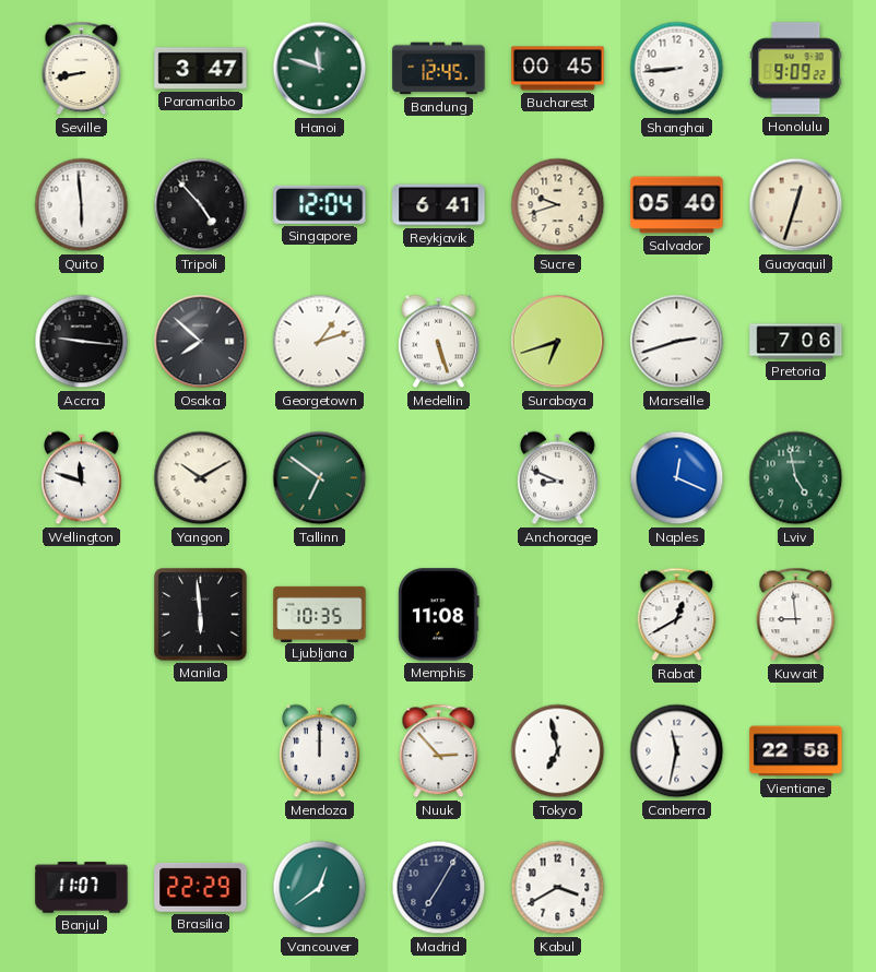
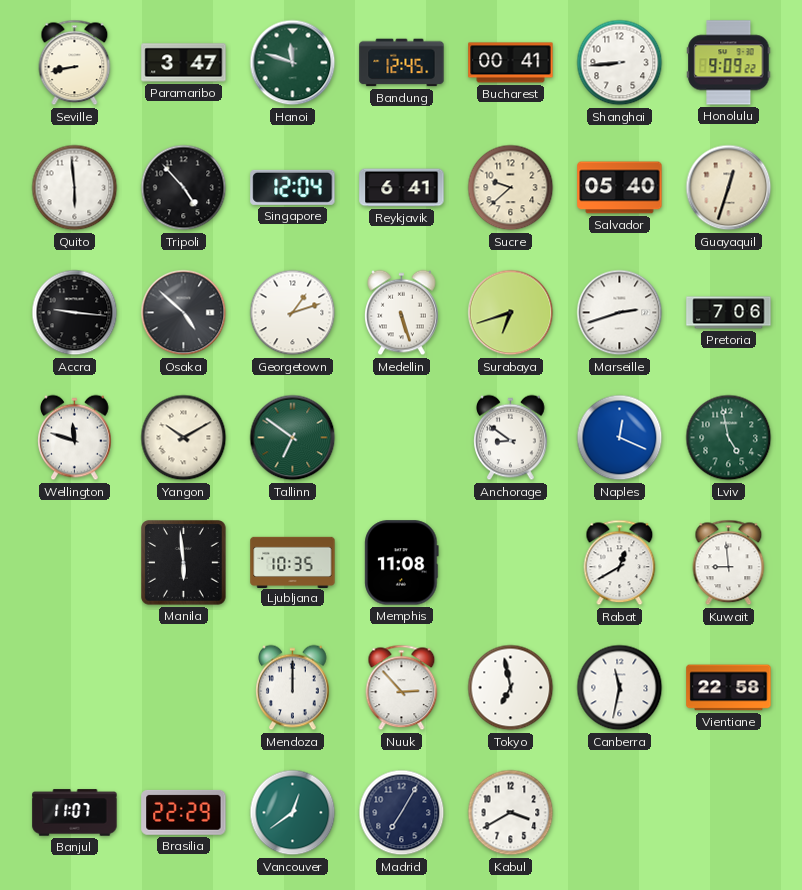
Bucharest: 00:45 -> 00:41
Sucre: 9:42 -> 9:38
Osaka: 7:52 -> 4:52
Anchorage: 8:49 -> 8:51
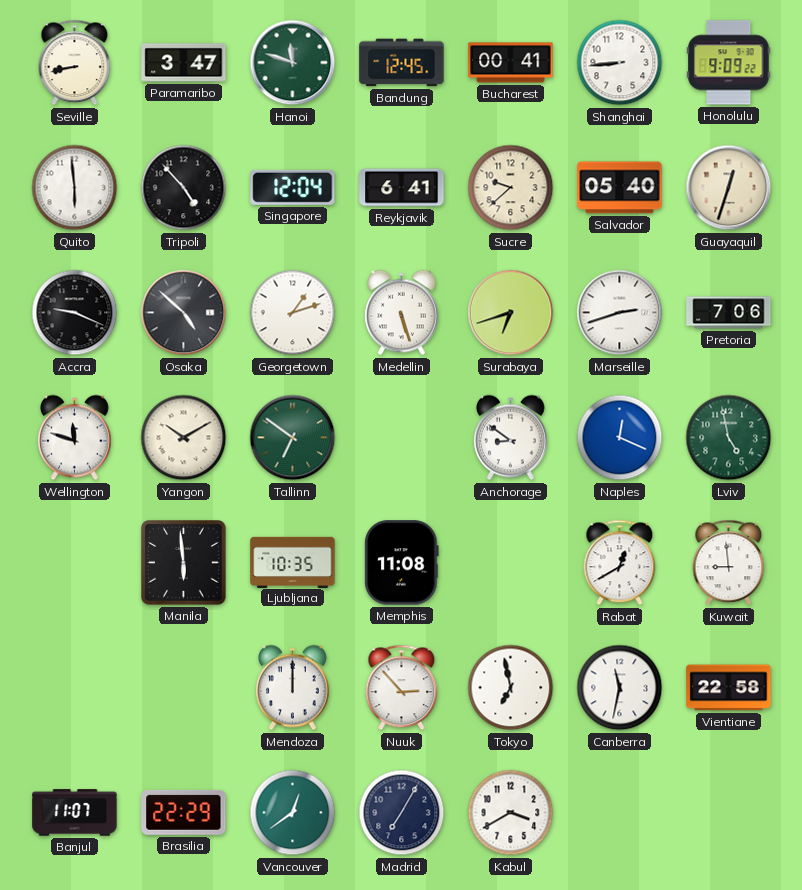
Accra: 9:16 -> 9:19
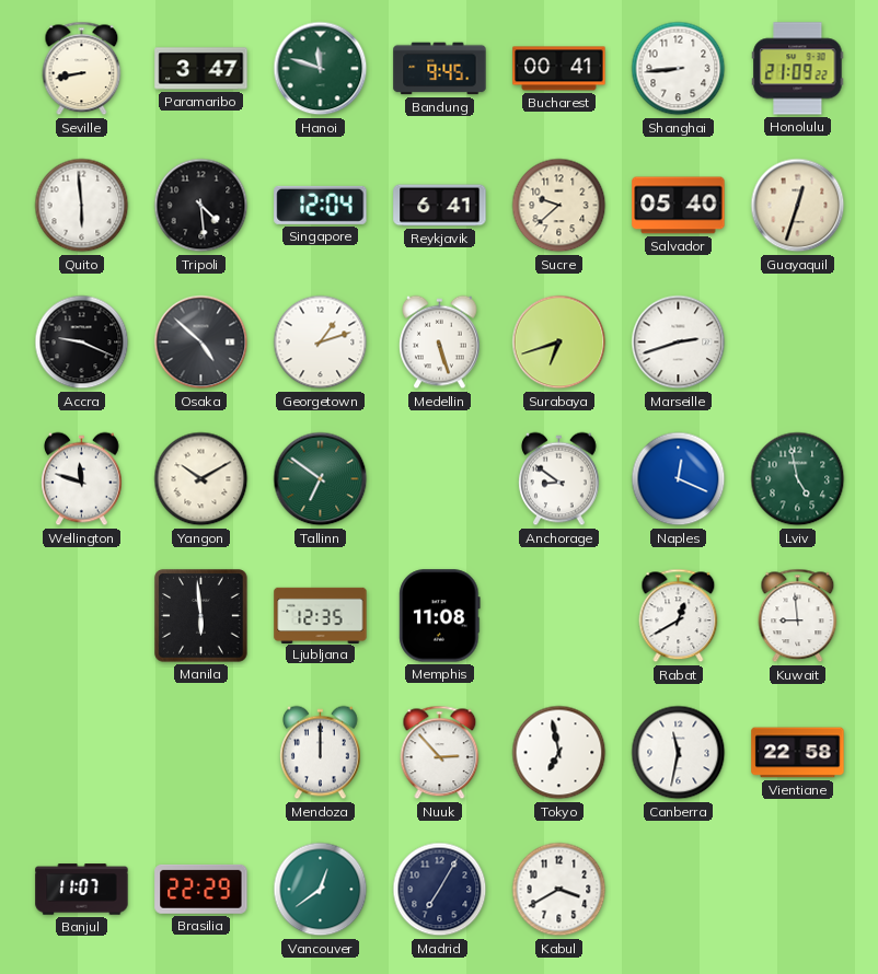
Bandung: 12:45 -> 9:45
Honolulu: 9:09 -> 21:09
Tripoli: 4:53 -> 4:29
Pretoria: 7:06 -> none
Ljubljana: 10:35 -> 12:35
